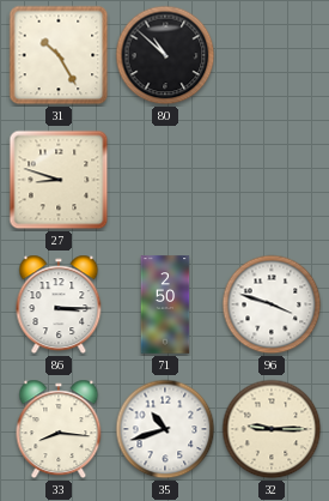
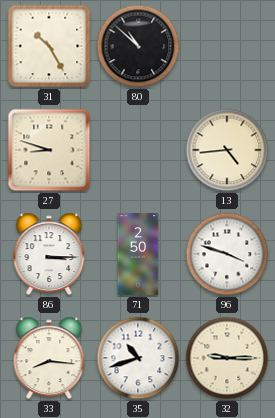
13: none -> 4:44
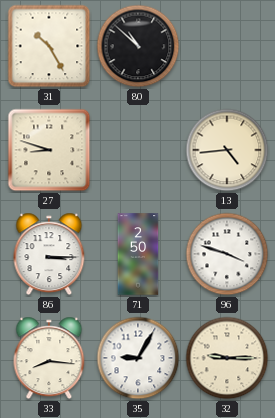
35: 10:42 -> 9:05
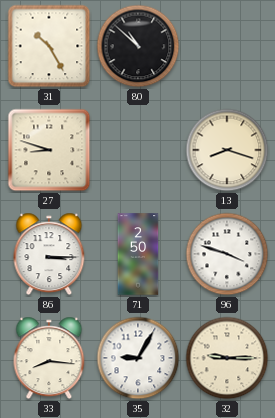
13: 4:44 -> 8:18
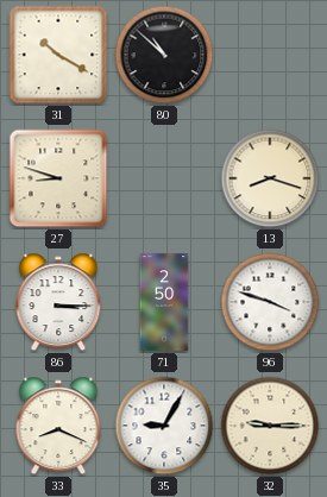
31: 10:25 -> 10:20
33: 8:16 -> 8:19
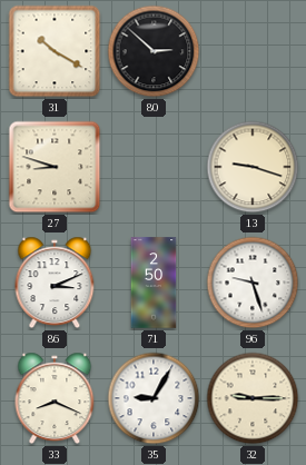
80: 10:52 -> 2:52
13: 8:18 -> 9:18
86: 3:15 -> 3:11
96: 3:48 -> 9:27
